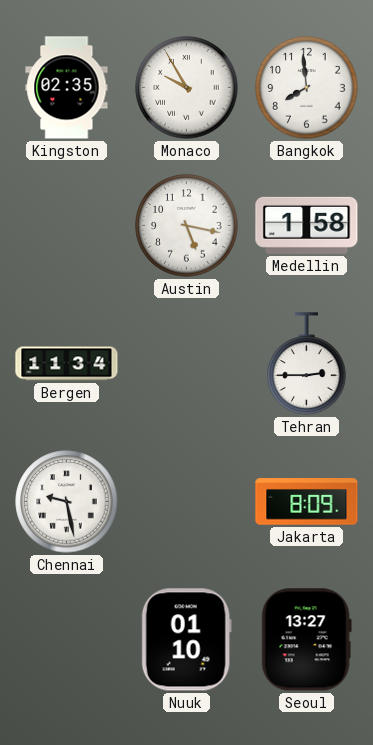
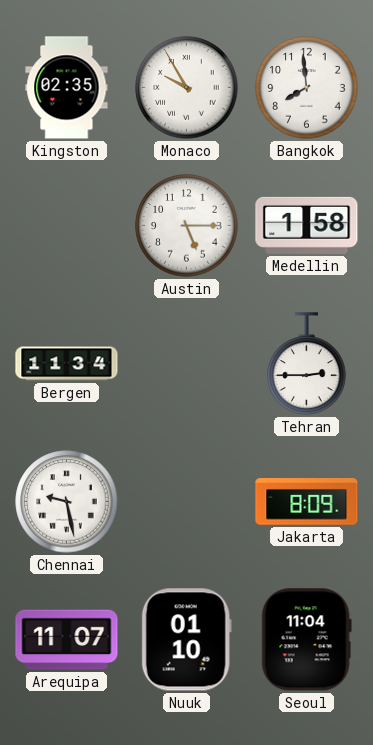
Austin: 5:17 -> 5:15
Arequipa: none -> 11:07
Seoul: 13:27 -> 11:04
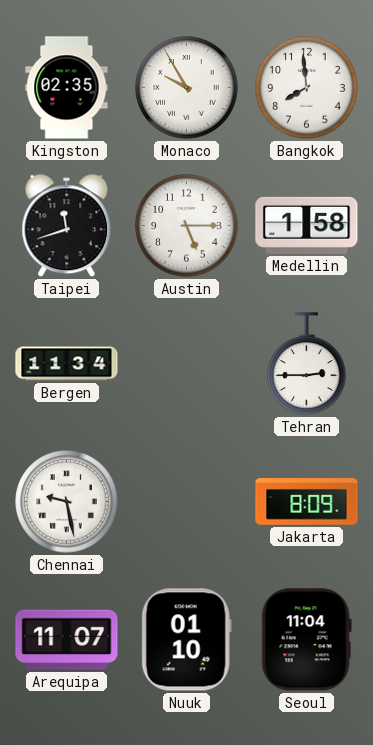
Taipei: none -> 11:42
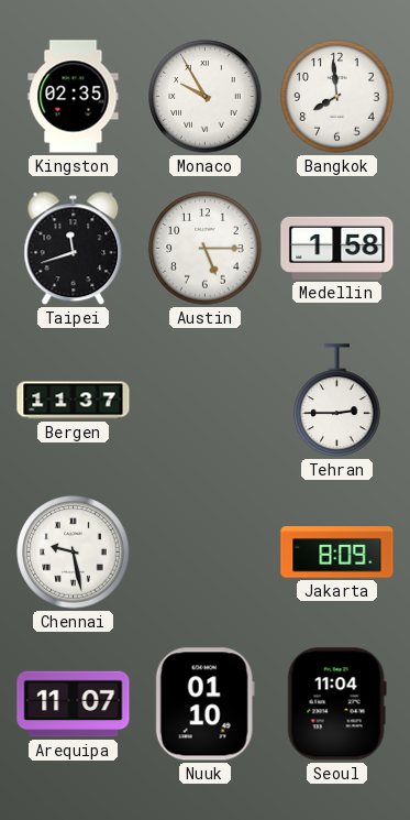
Bergen: 11:34 -> 11:37
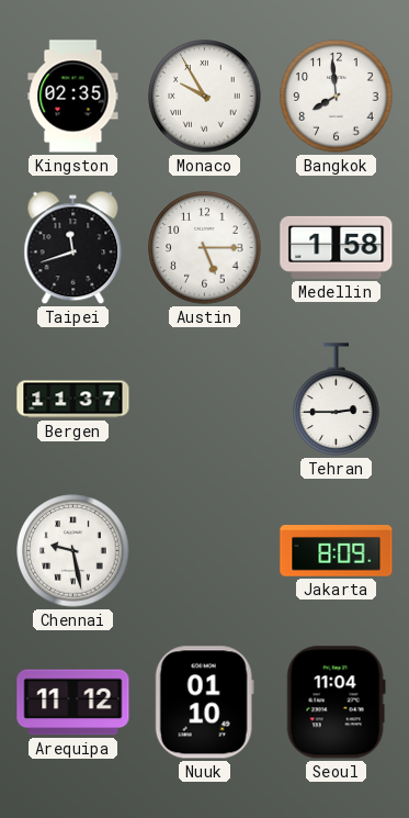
Arequipa: 11:07 -> 11:12
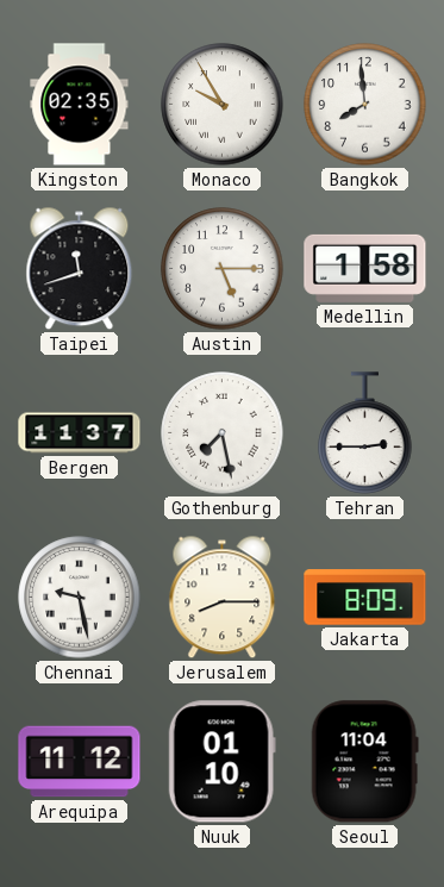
Gothenburg: none -> 7:28
Jerusalem: none -> 8:15
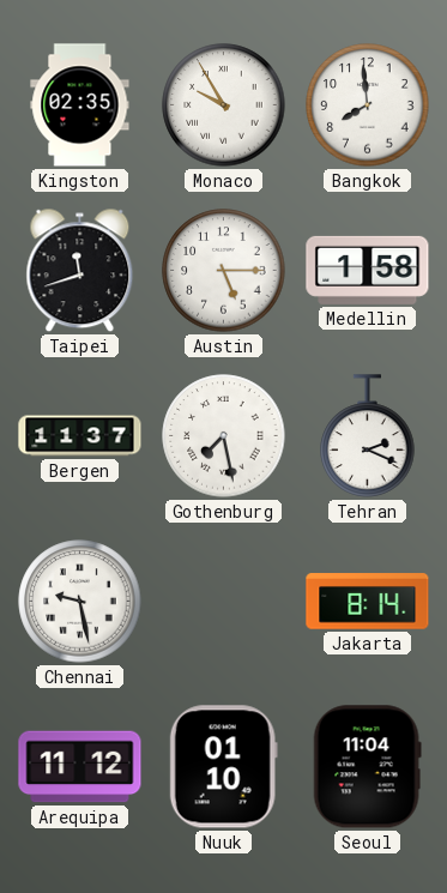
Tehran: 2:45 -> 2:19
Jerusalem: 8:15 -> none
Jakarta: 8:09 -> 8:14
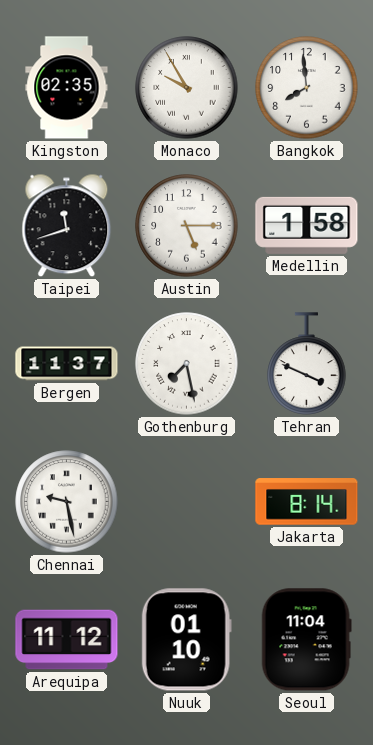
Tehran: 2:19 -> 3:49
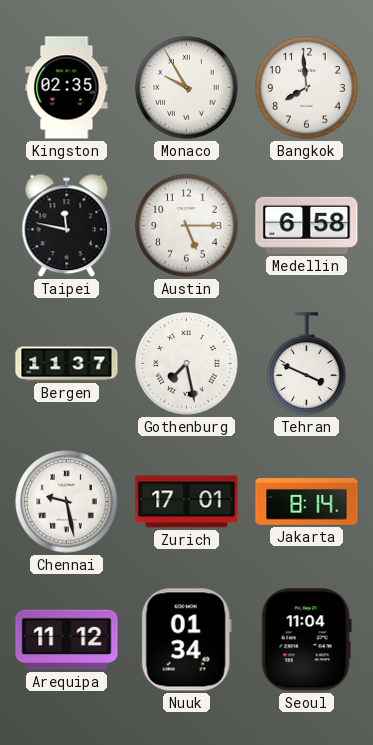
Taipei: 11:42 -> 11:47
Medellin: 1:58 -> 6:58
Zurich: none -> 17:01
Nuuk: 01:10 -> 01:34
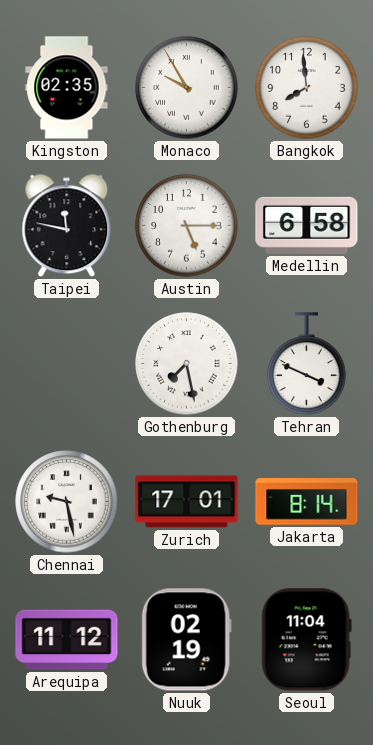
Bergen: 11:37 -> none
Nuuk: 01:34 -> 02:19
